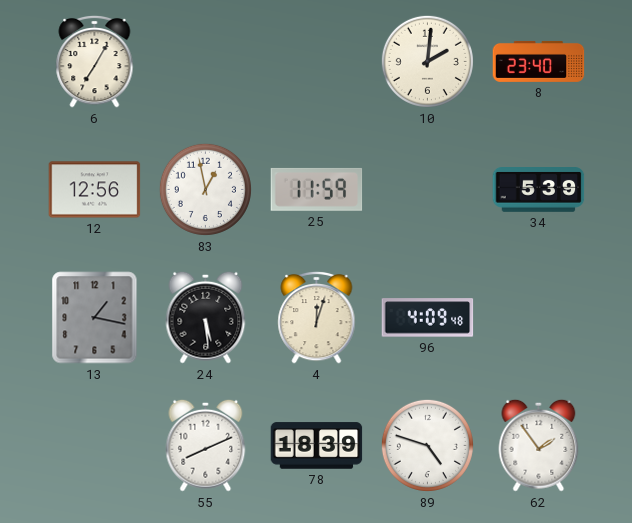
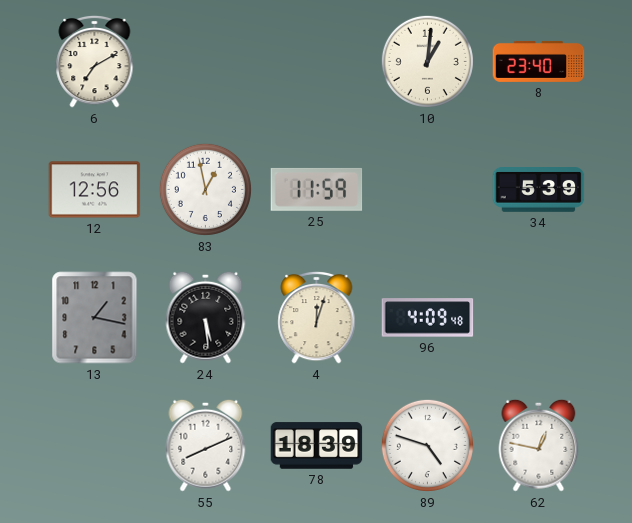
6: 7:05 -> 7:10
10: 2:01 -> 1:01
62: 1:54 -> 12:47
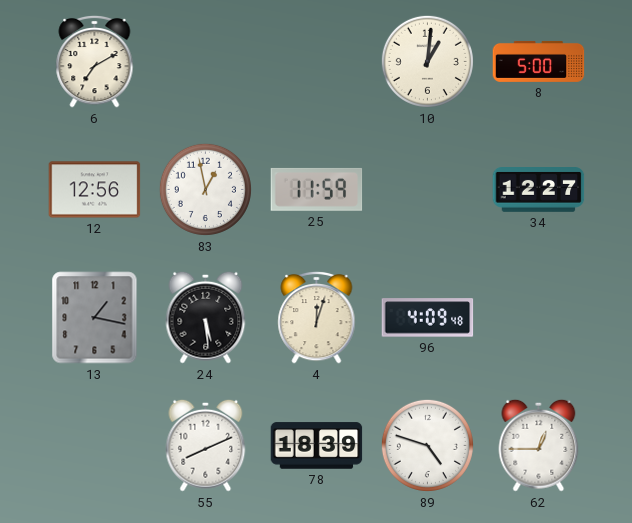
8: 23:40 -> 5:00
34: 5:39 -> 12:27
62: 12:47 -> 12:45
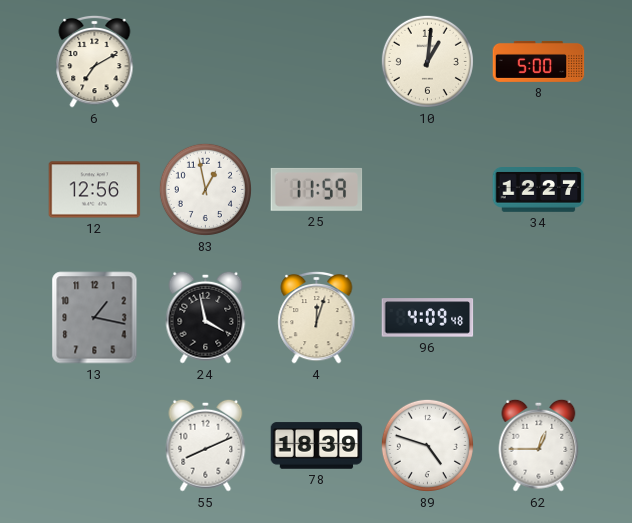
24: 5:29 -> 3:58
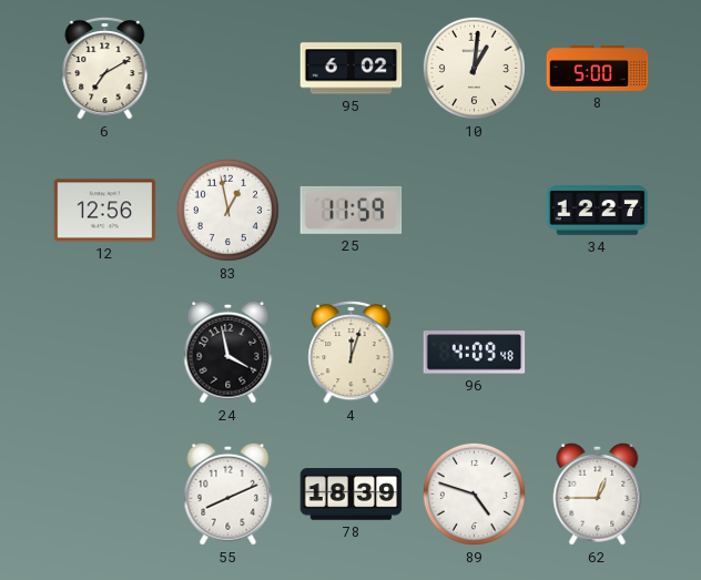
95: none -> 6:02
13: 1:17 -> none
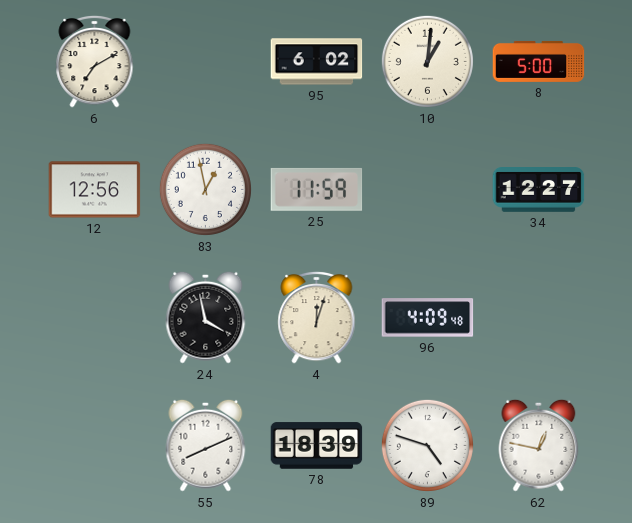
62: 12:45 -> 12:47
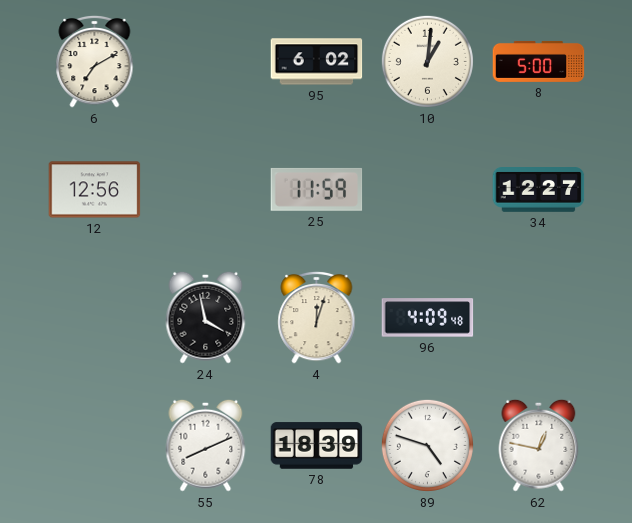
83: 12:58 -> none
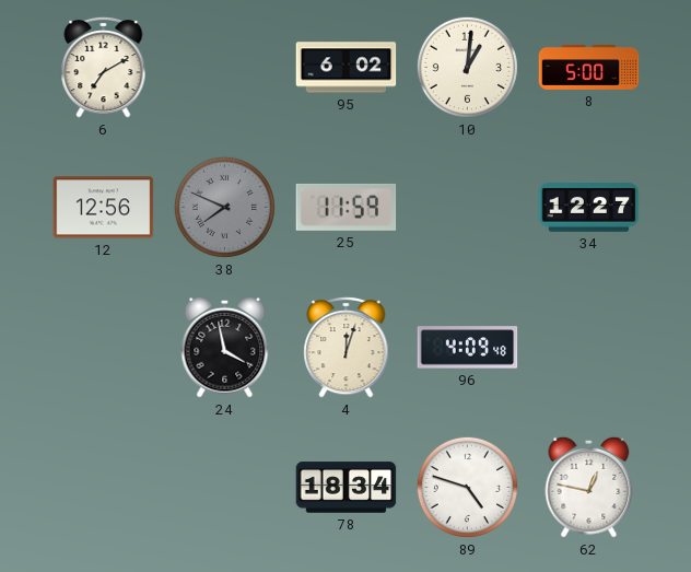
38: none -> 7:49
55: 8:11 -> none
78: 18:39 -> 18:34
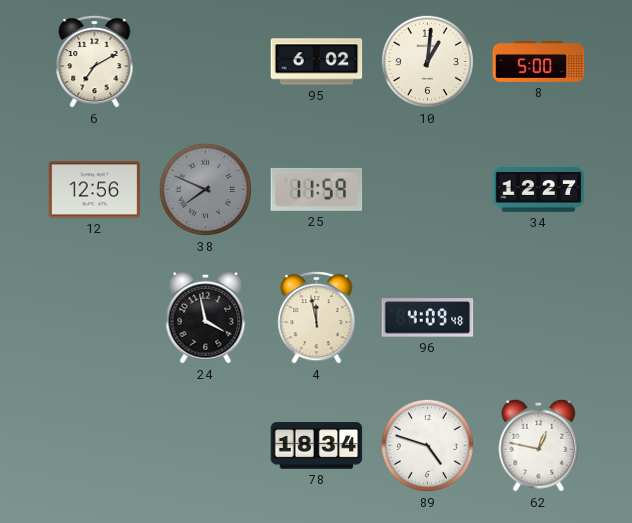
4: 12:03 -> 11:58
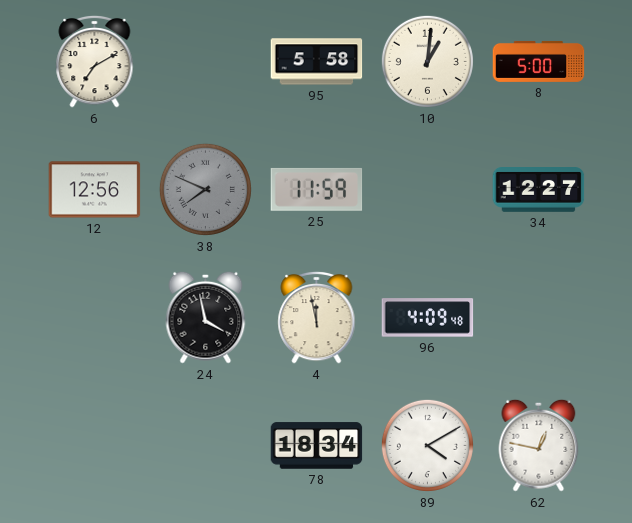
95: 6:02 -> 5:58
89: 4:48 -> 4:10
